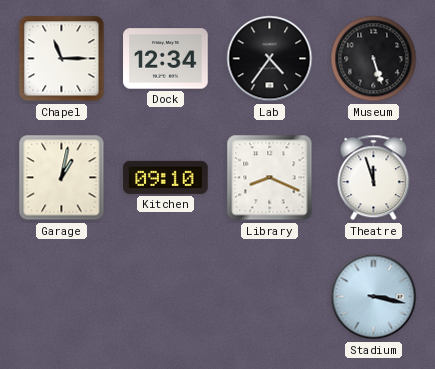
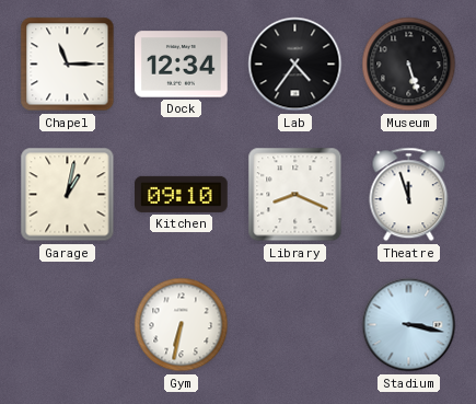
Gym: none -> 6:32
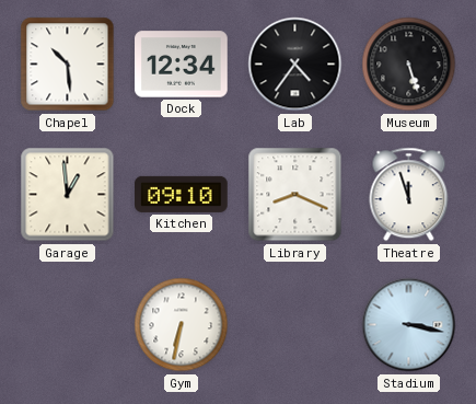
Chapel: 11:15 -> 10:29
Garage: 1:02 -> 12:59
